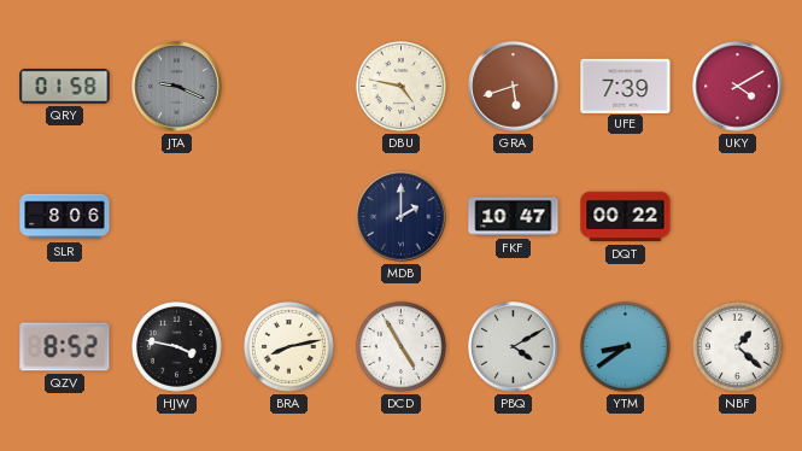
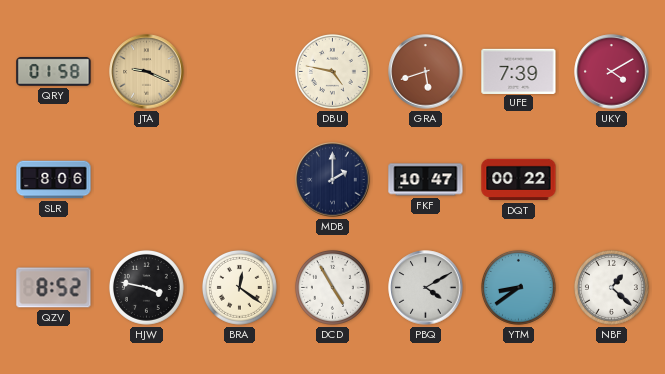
JTA dial: grey -> champagne
BRA: 8:13 -> 12:21
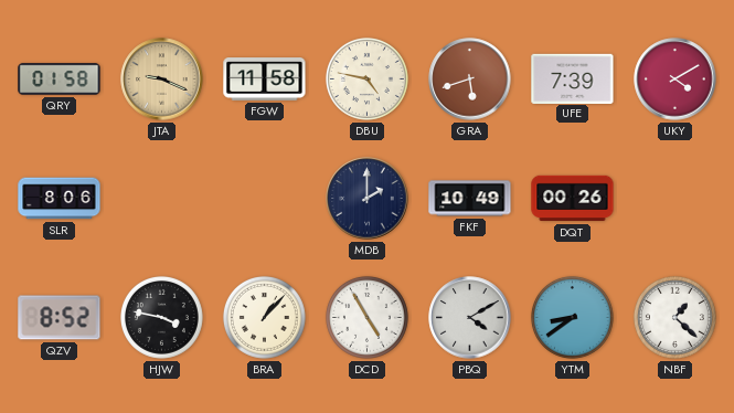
FGW: none -> 11:58
FKF: 10:47 -> 10:49
DQT: 00:22 -> 00:26
BRA: 12:21 -> 1:07
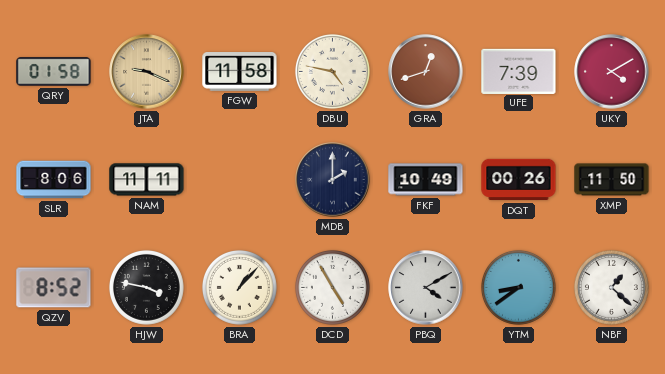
GRA: 5:42 -> 12:42
NAM: none -> 11:11
XMP: none -> 11:50
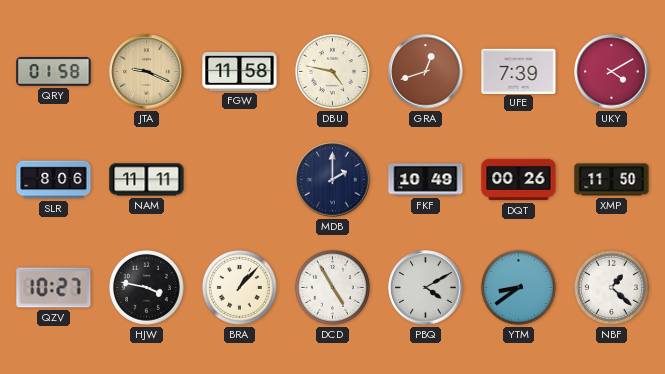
QZV: 8:52 -> 10:27
